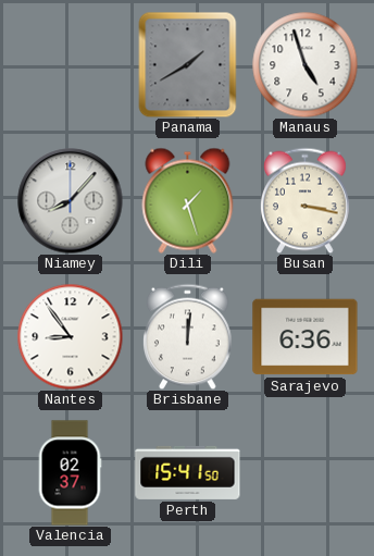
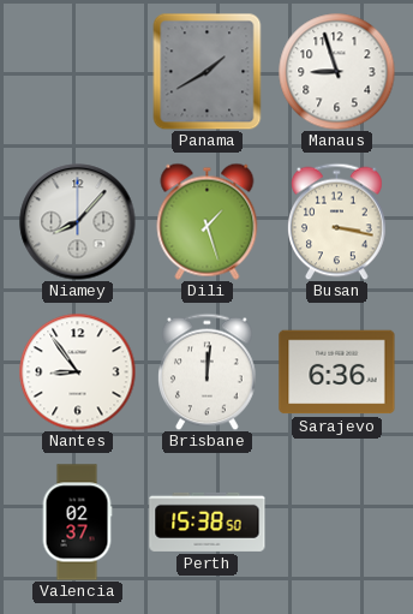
Manaus: 4:57 -> 8:57
Perth: 15:41 -> 15:38
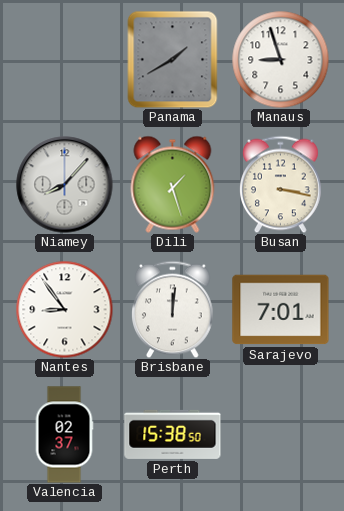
Sarajevo: 6:36 -> 7:01
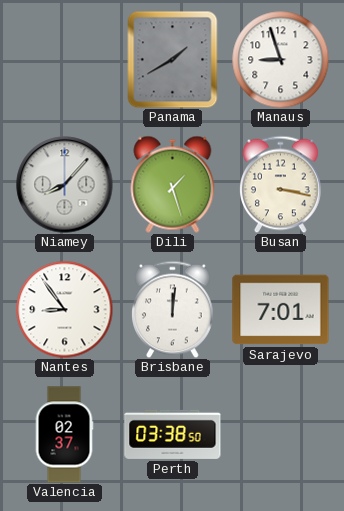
Perth: 15:38 -> 03:38
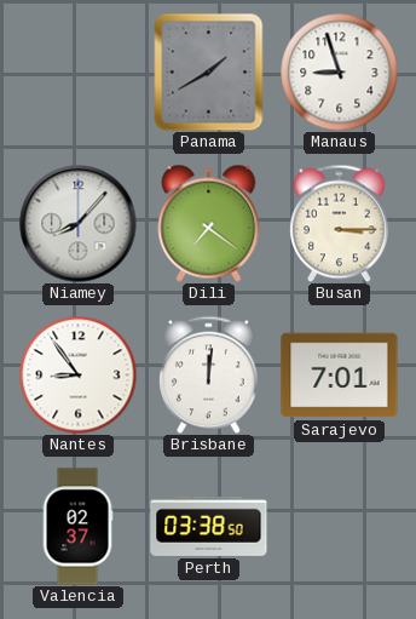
Dili: 1:27 -> 7:21
Busan: 3:17 -> 3:15
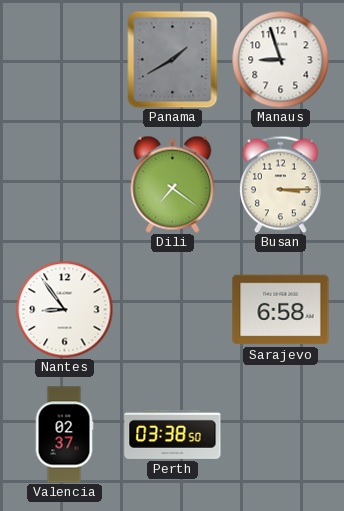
Niamey: 8:07 -> none
Brisbane: 12:01 -> none
Sarajevo: 7:01 -> 6:58
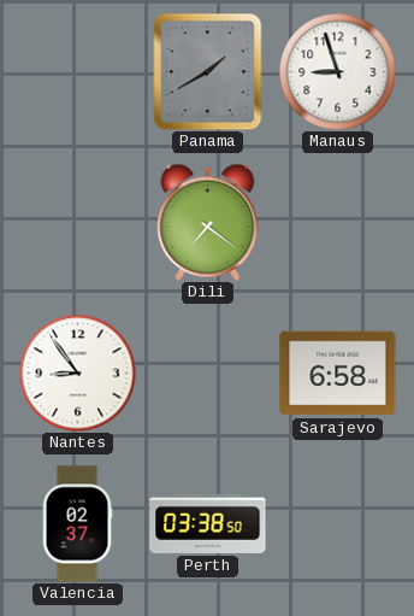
Busan: 3:15 -> none
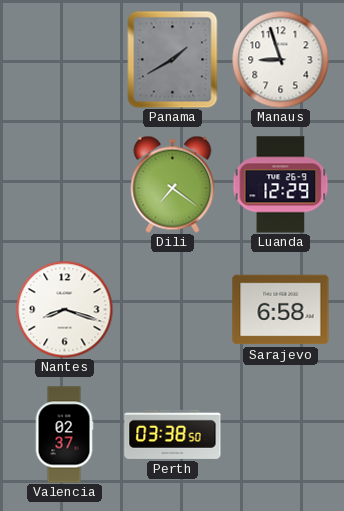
Luanda: none -> 12:29
Nantes: 8:54 -> 8:18
